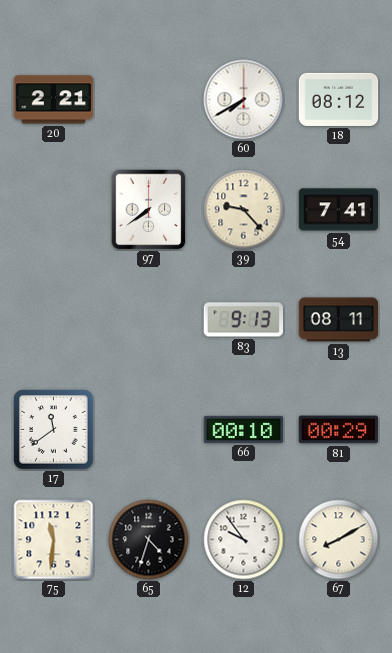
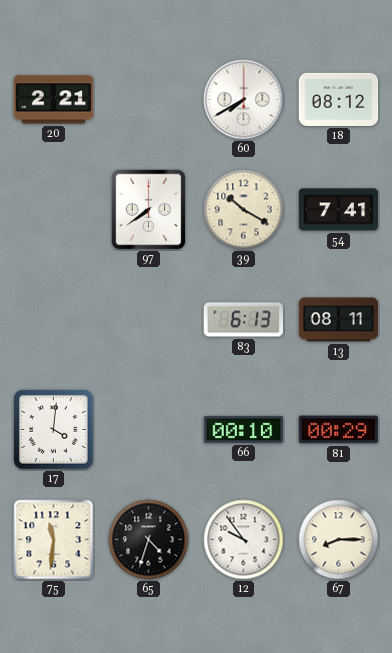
39: 9:23 -> 10:20
83: 9:13 -> 6:13
17: 11:39 -> 4:01
67: 8:10 -> 8:15
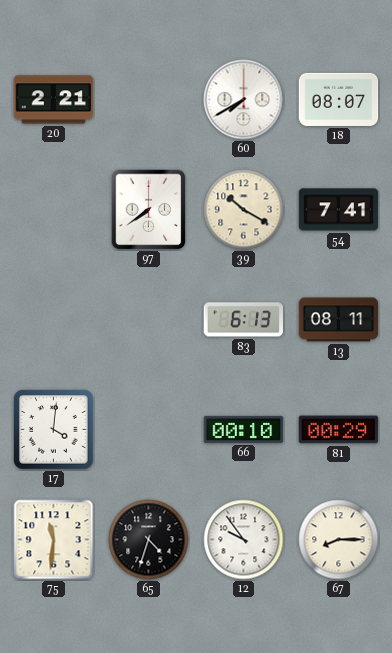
18: 08:12 -> 08:07
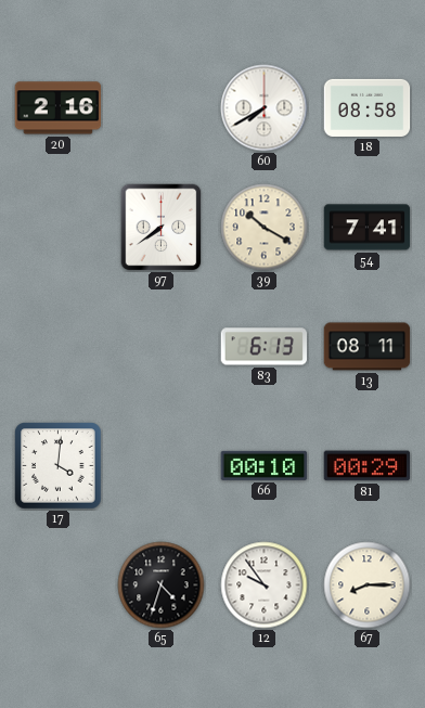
20: 2:21 -> 2:16
18: 08:07 -> 08:58
75: 11:31 -> none
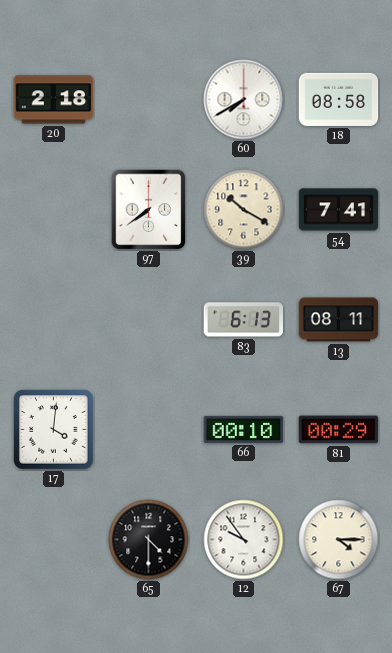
20: 2:16 -> 2:18
65: 4:33 -> 4:30
67: 8:15 -> 4:15
